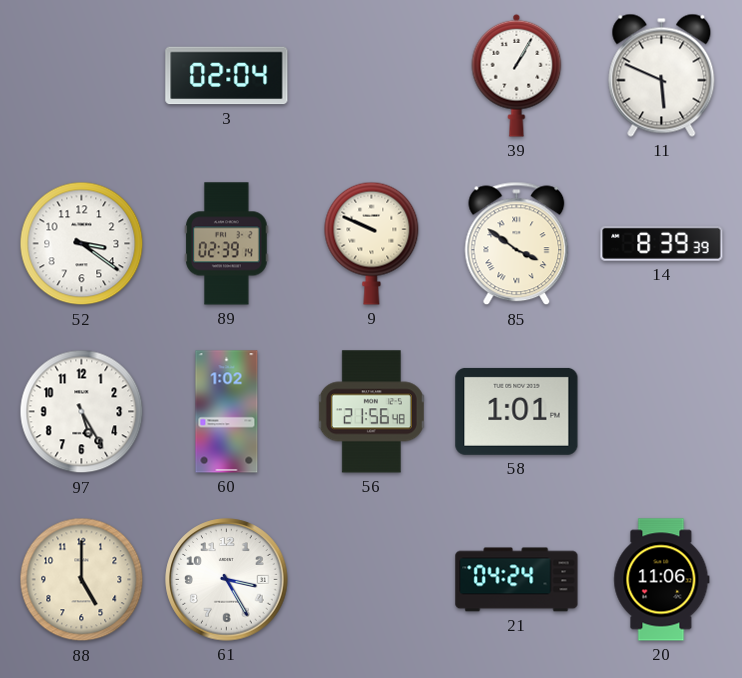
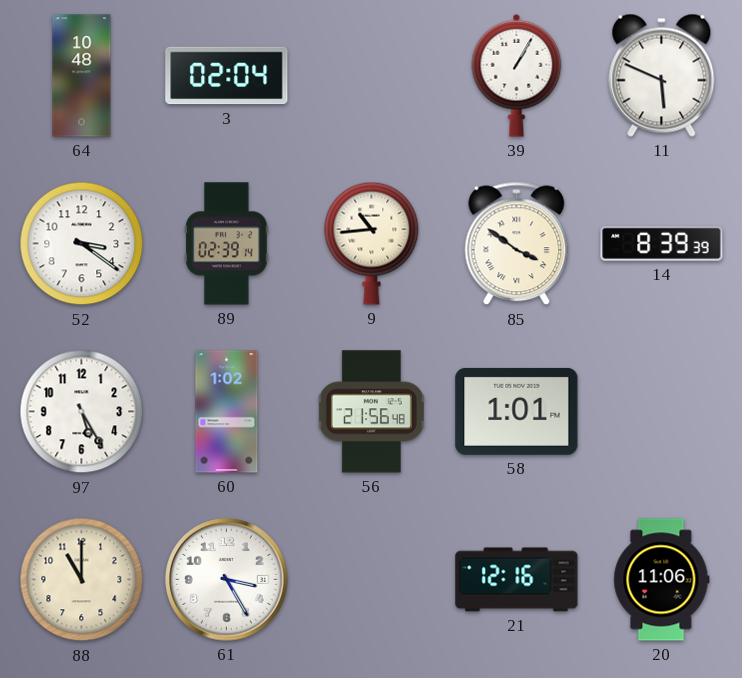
64: none -> 10:48
9: 9:49 -> 10:44
88: 5:00 -> 11:00
21: 04:24 -> 12:16
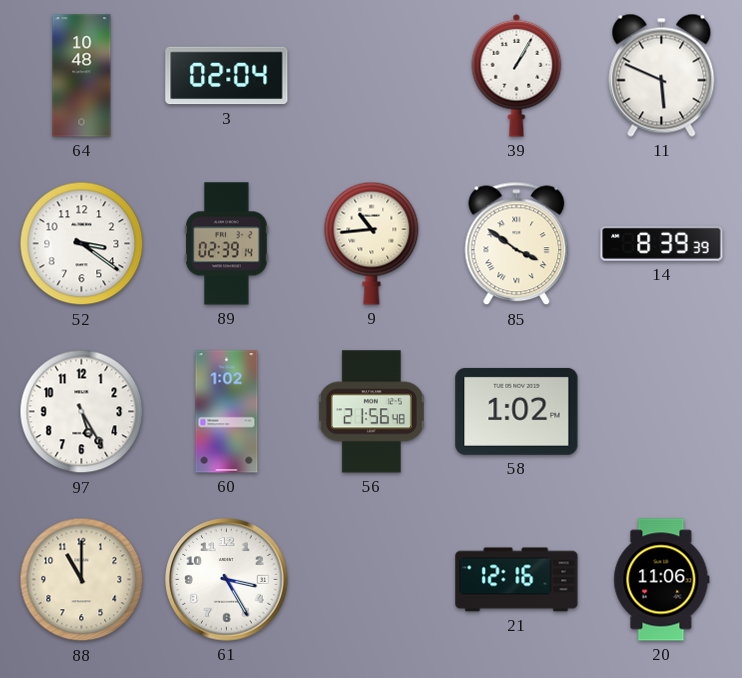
58: 1:01 -> 1:02
